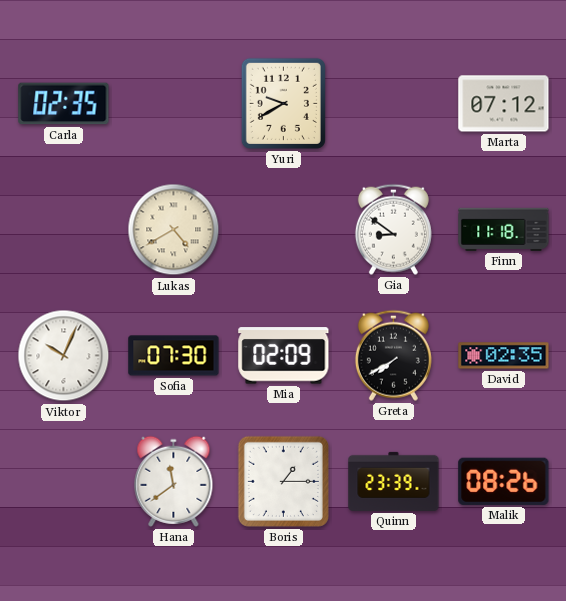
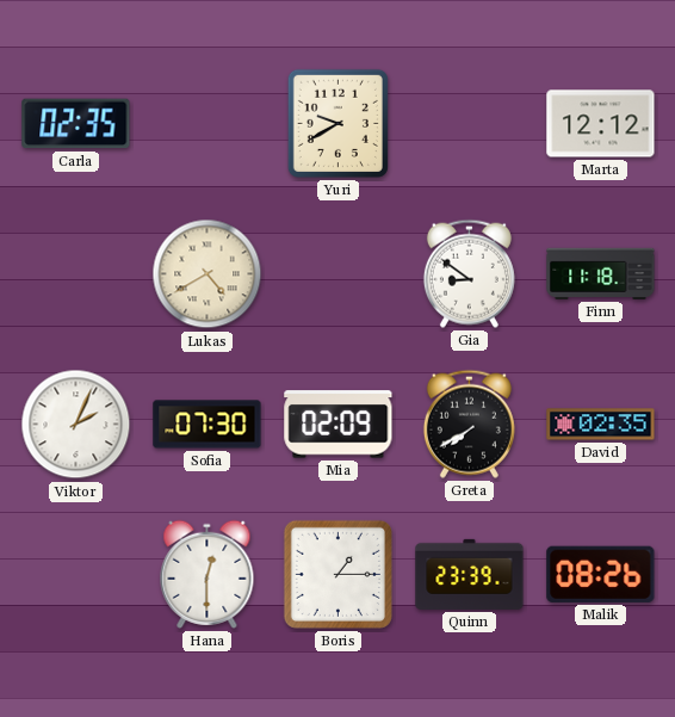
Marta: 07:12 -> 12:12
Viktor: 10:04 -> 2:04
Hana: 11:39 -> 12:30
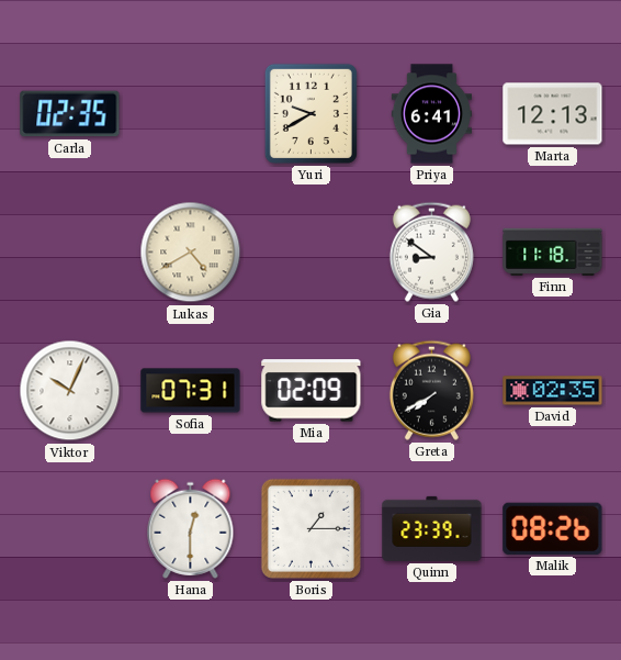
Priya: none -> 6:41
Marta: 12:12 -> 12:13
Viktor: 2:04 -> 10:04
Sofia: 07:30 -> 07:31
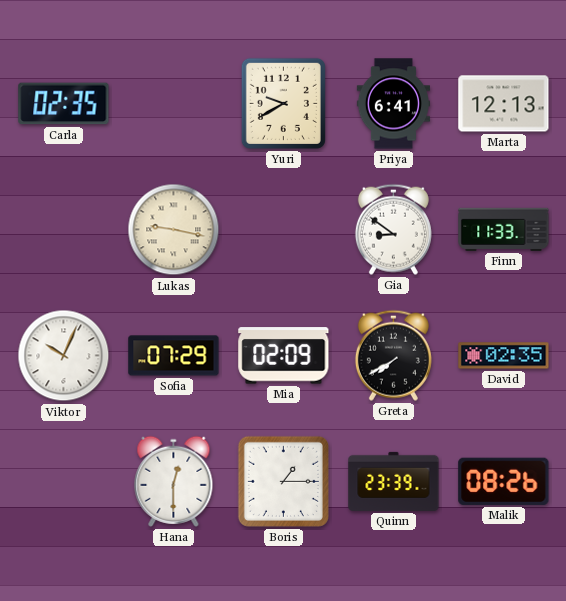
Lukas: 4:40 -> 9:17
Finn: 11:18 -> 11:33
Sofia: 07:31 -> 07:29
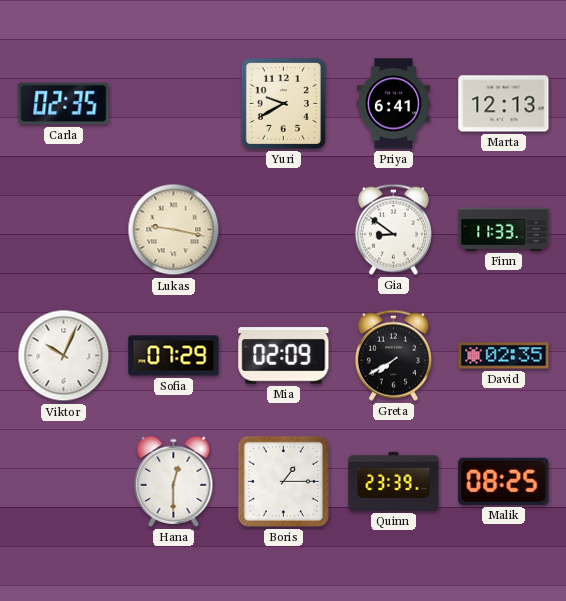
Malik: 08:26 -> 08:25
